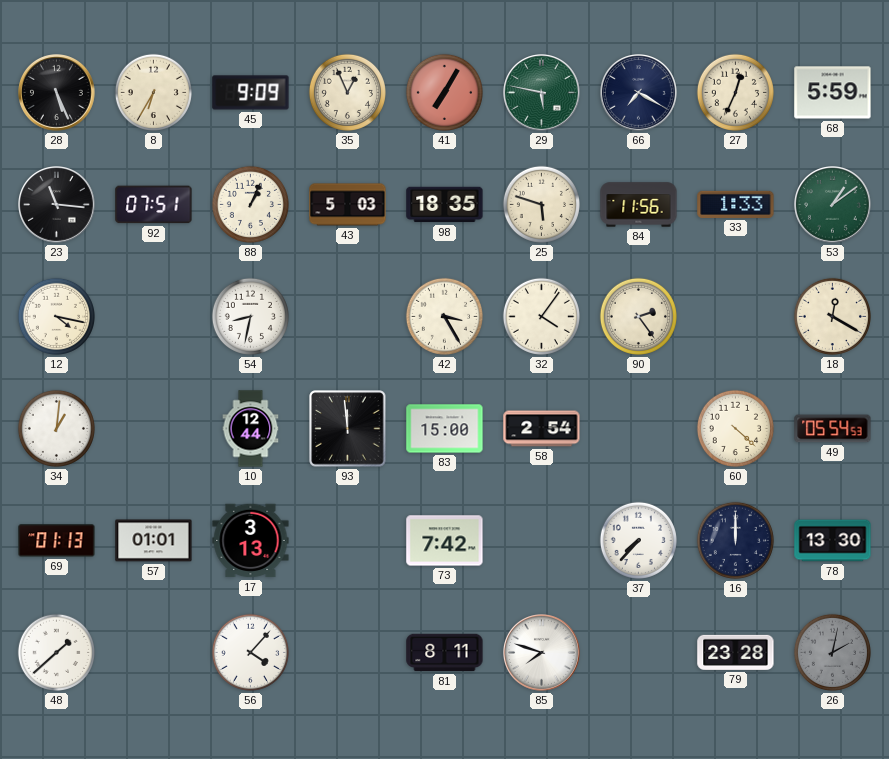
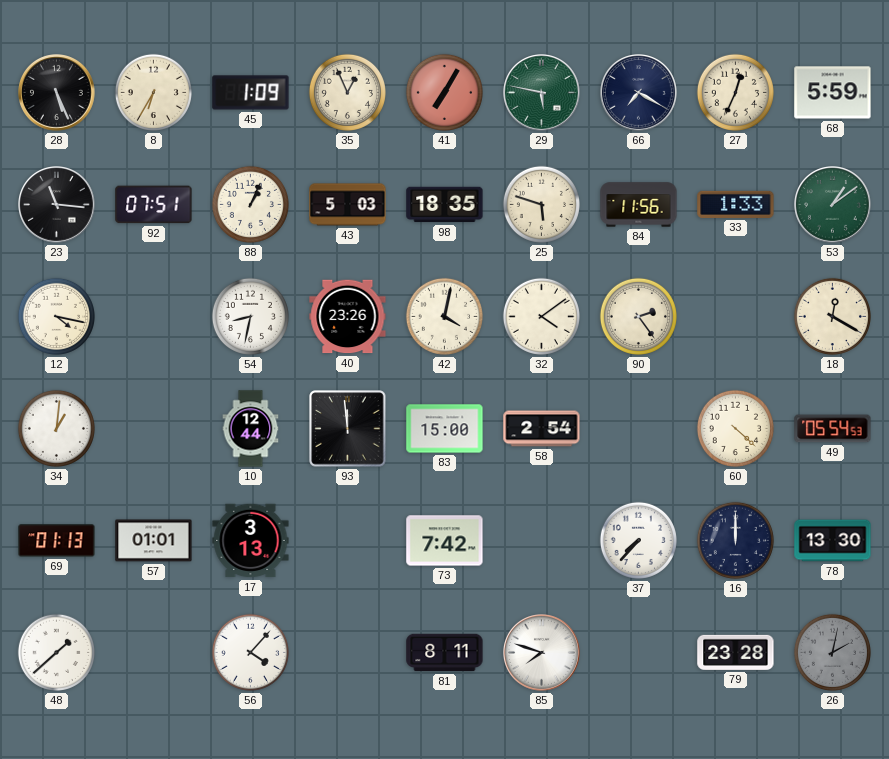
45: 9:09 -> 1:09
40: none -> 23:26
42: 3:25 -> 4:02
32: 4:06 -> 4:09
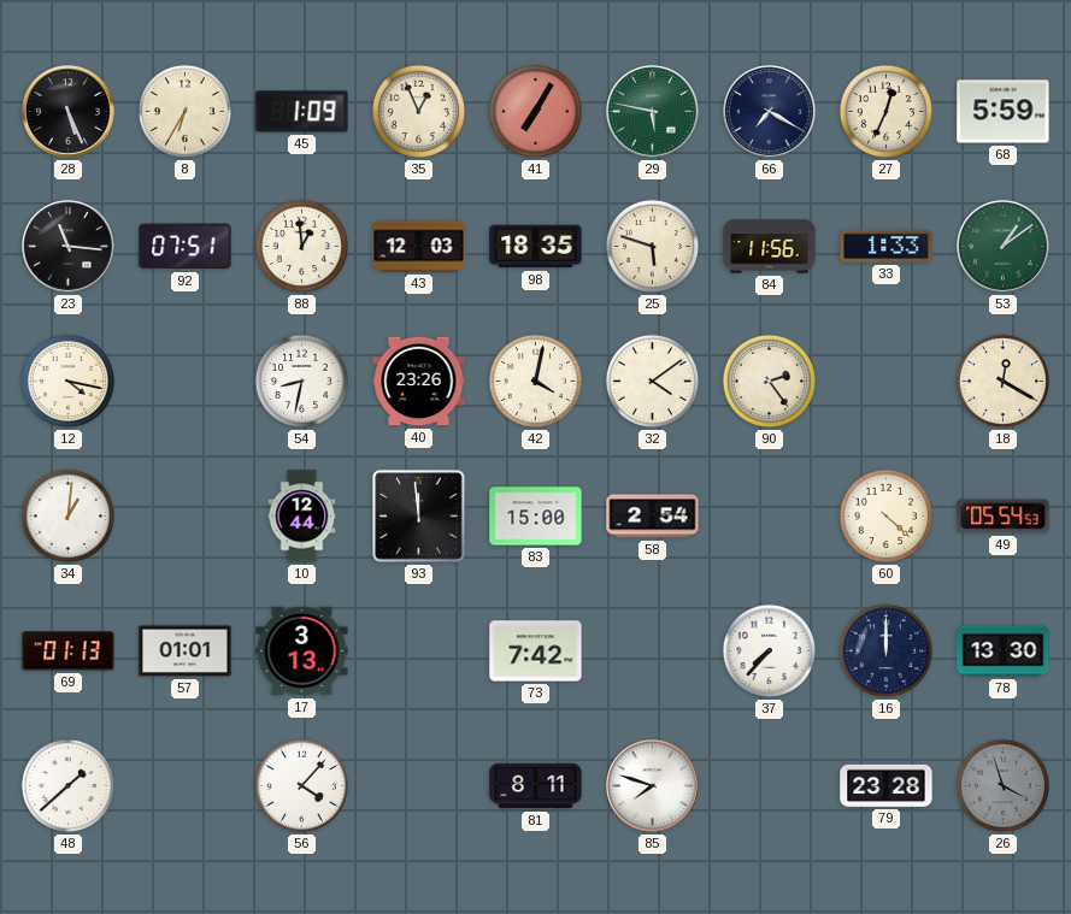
88: 1:04 -> 12:59
43: 5:03 -> 12:03
26: 2:02 -> 3:57
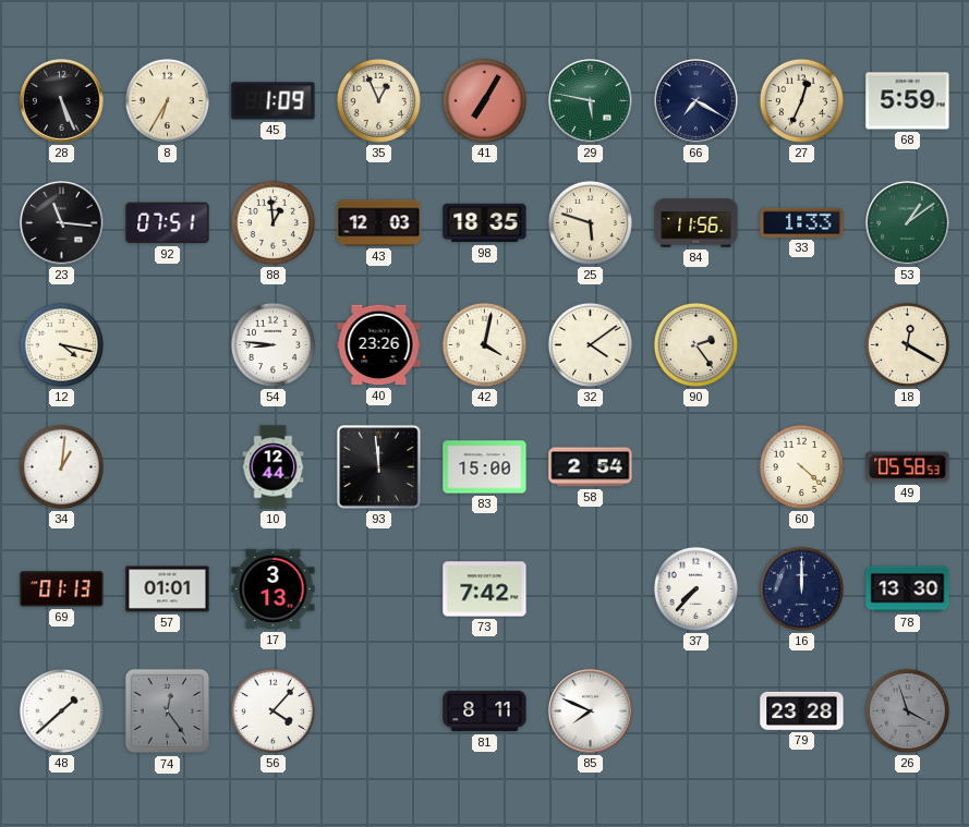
54: 8:32 -> 8:46
49: 05:54 -> 05:58
74: none -> 12:24
85: 7:48 -> 7:49
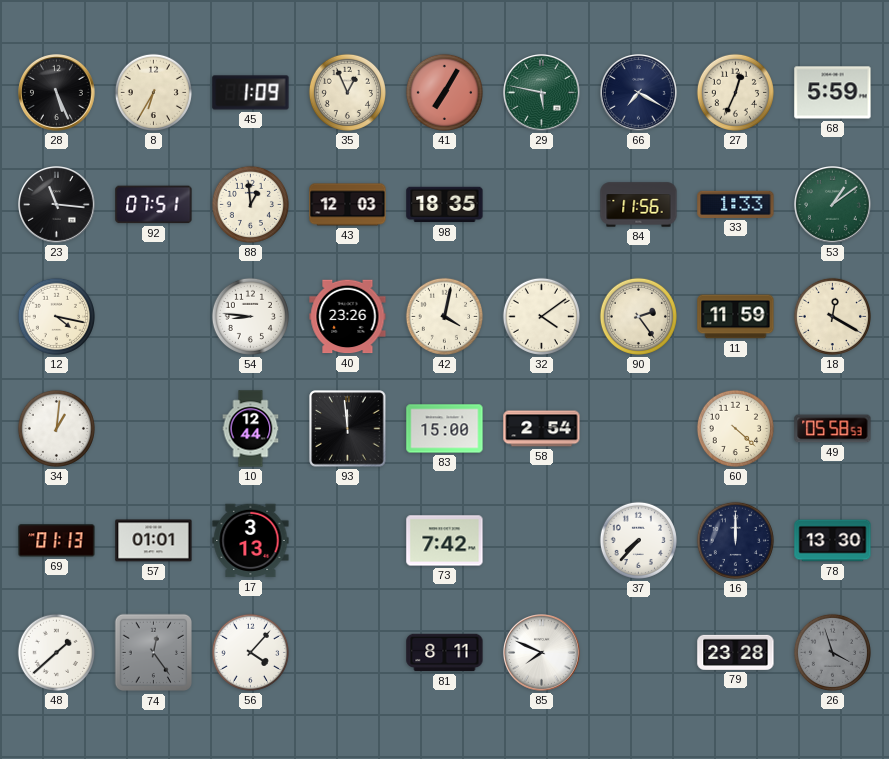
25: 5:48 -> none
11: none -> 11:59
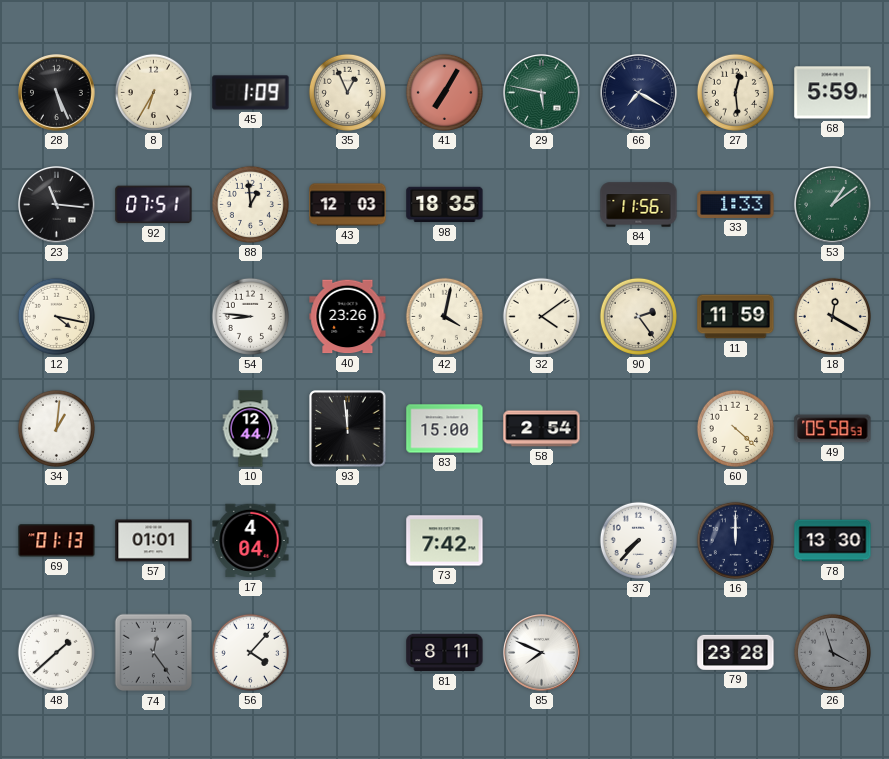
27: 12:34 -> 12:29
17: 3:13 -> 4:04
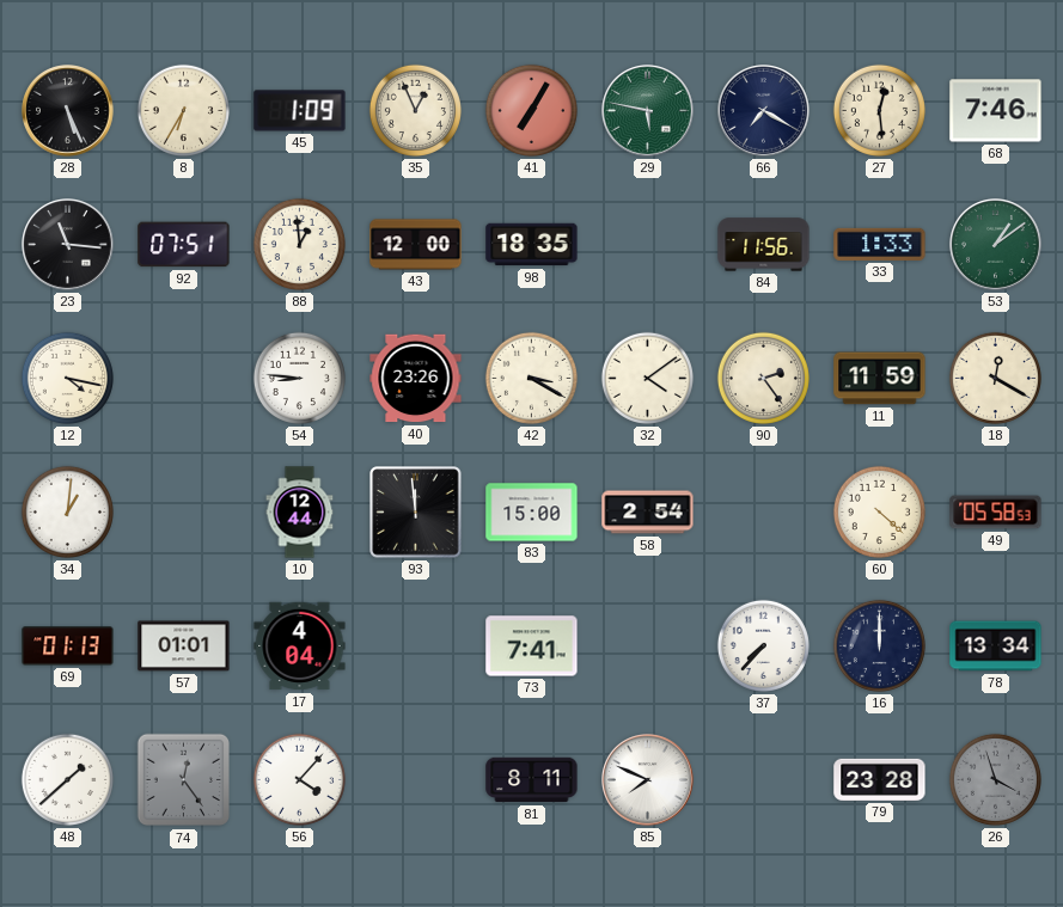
68: 5:59 -> 7:46
43: 12:03 -> 12:00
42: 4:02 -> 3:20
73: 7:42 -> 7:41
78: 13:30 -> 13:34
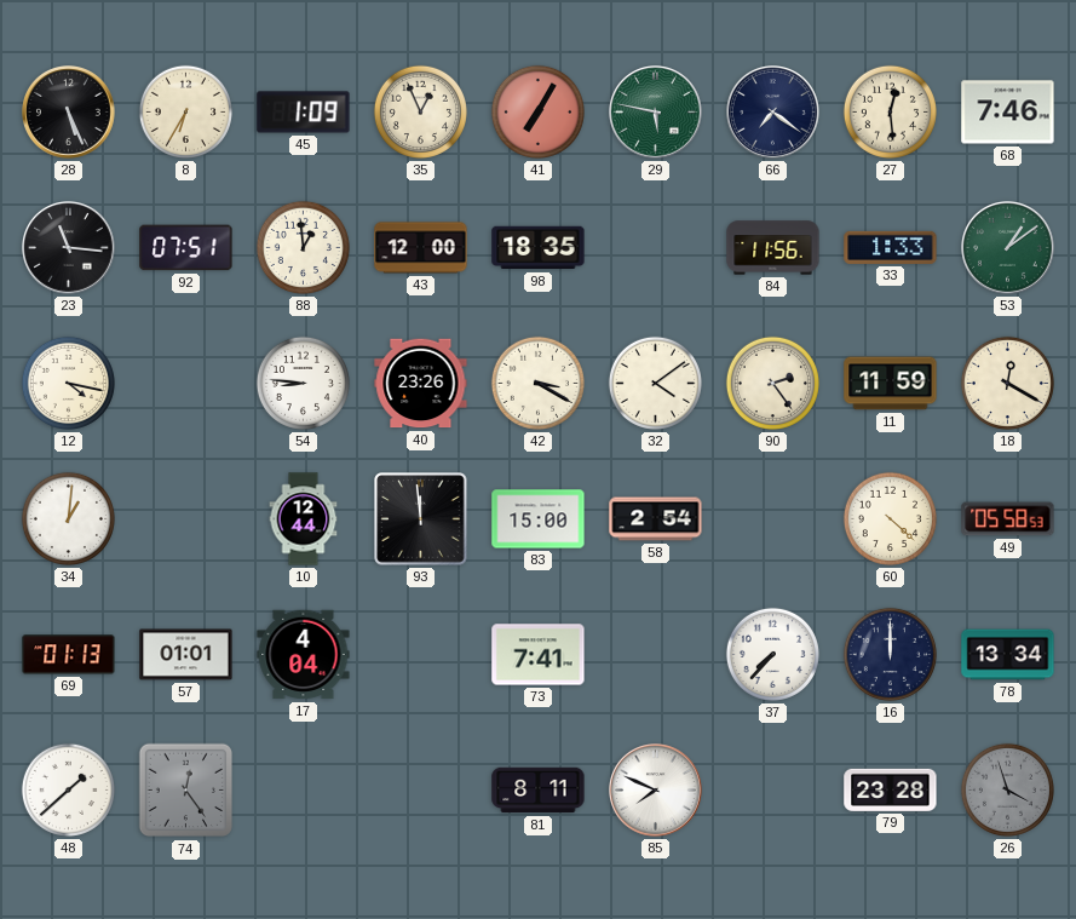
66: 7:20 -> 7:21
56: 4:07 -> none
